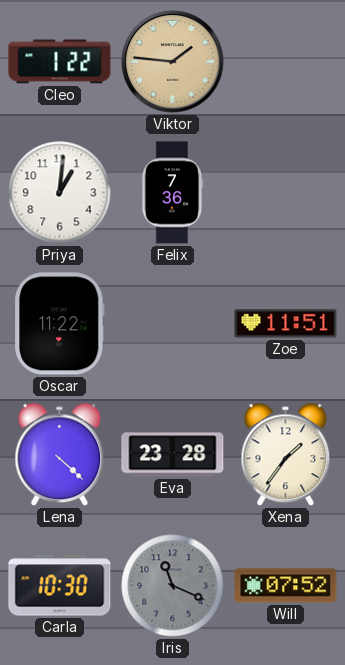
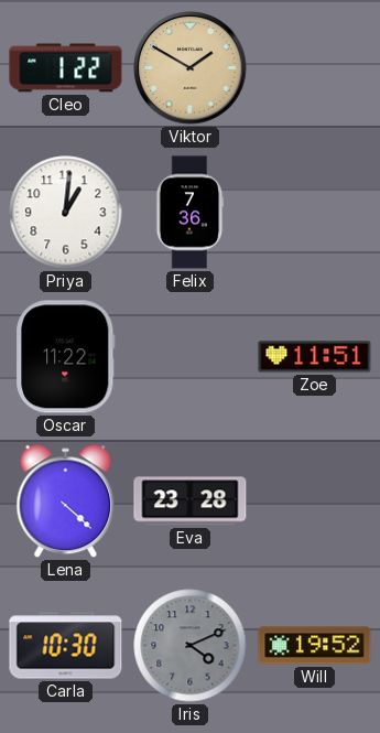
Viktor: 1:46 -> 1:50
Xena: 1:36 -> none
Iris: 11:19 -> 4:11
Will: 07:52 -> 19:52
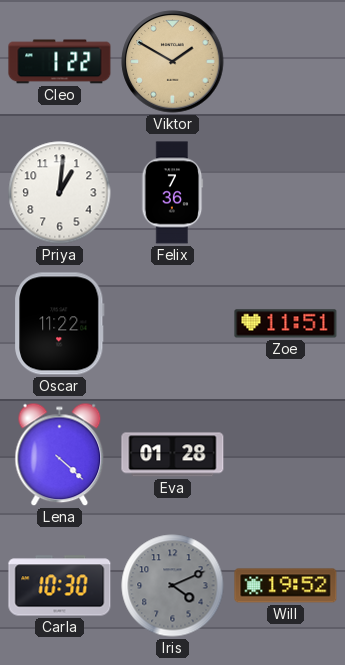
Eva: 23:28 -> 01:28
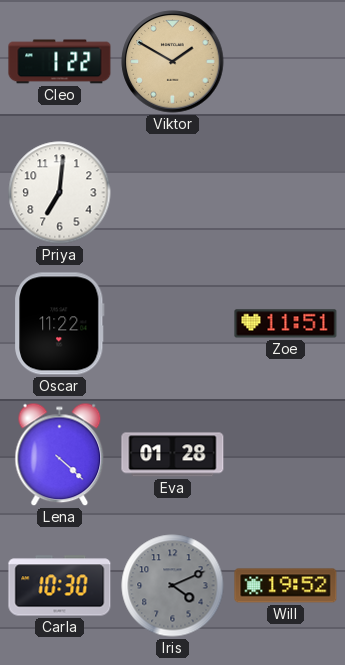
Priya: 1:01 -> 7:01
Felix: 7:36 -> none
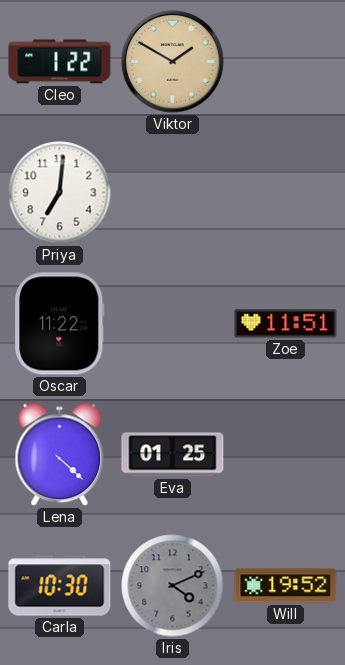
Eva: 01:28 -> 01:25
